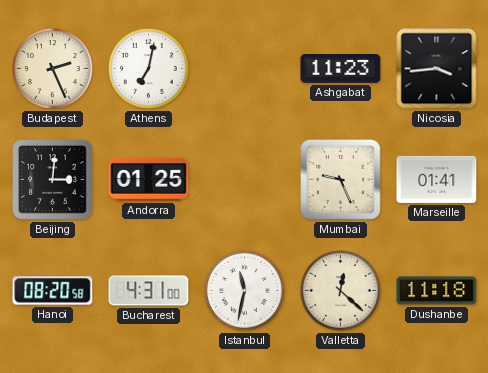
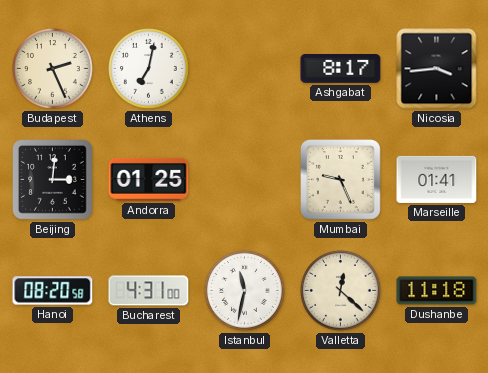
Ashgabat: 11:23 -> 8:17
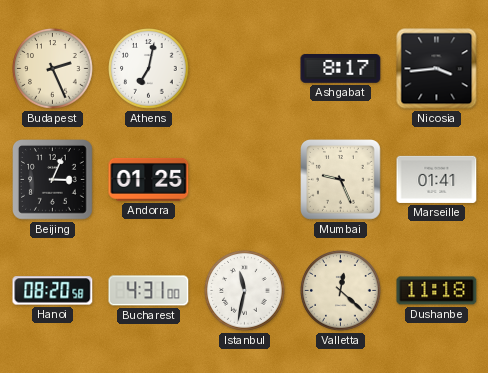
Beijing: 3:01 -> 3:04
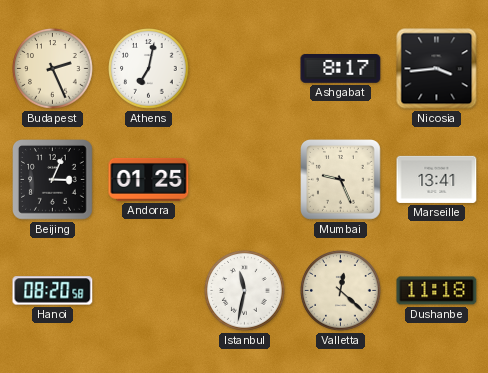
Marseille: 01:41 -> 13:41
Bucharest: 4:31 -> none
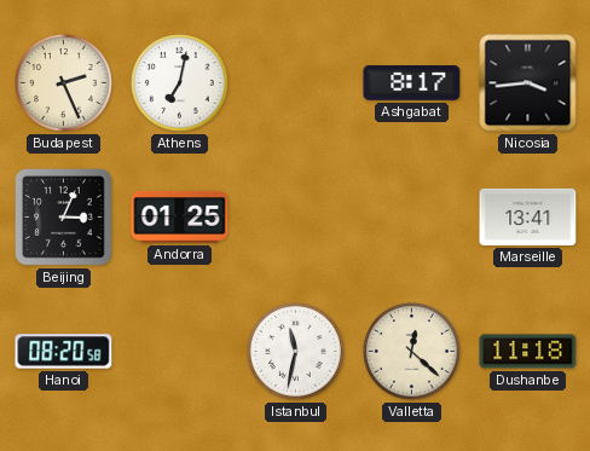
Mumbai: 9:26 -> none
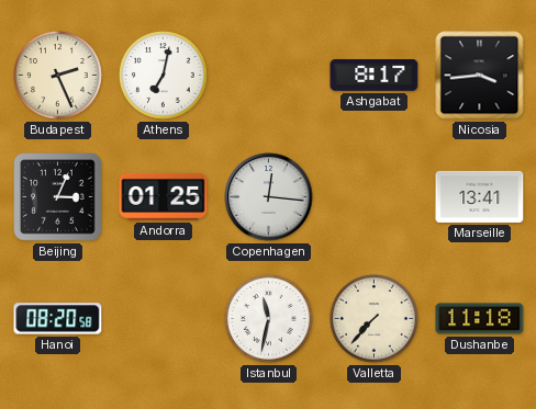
Copenhagen: none -> 12:16
Valletta: 12:22 -> 7:37
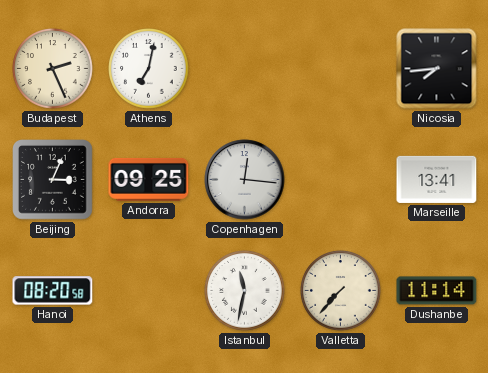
Ashgabat: 8:17 -> none
Nicosia: 3:44 -> 7:44
Andorra: 01:25 -> 09:25
Dushanbe: 11:18 -> 11:14
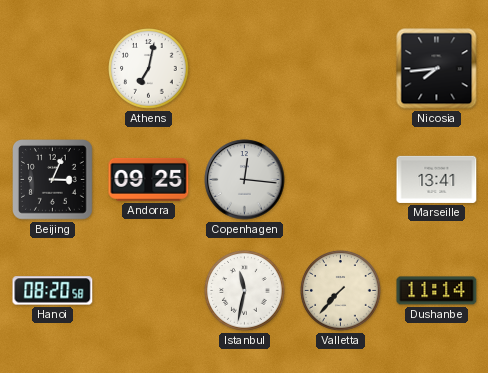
Budapest: 2:26 -> none
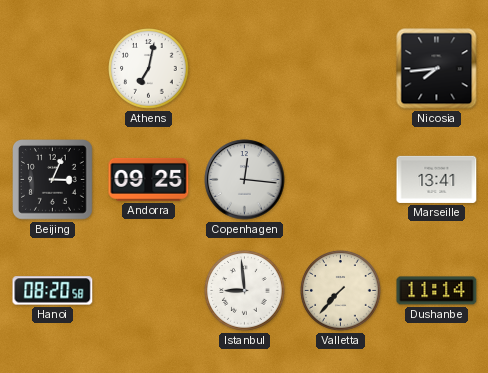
Istanbul: 11:32 -> 8:59
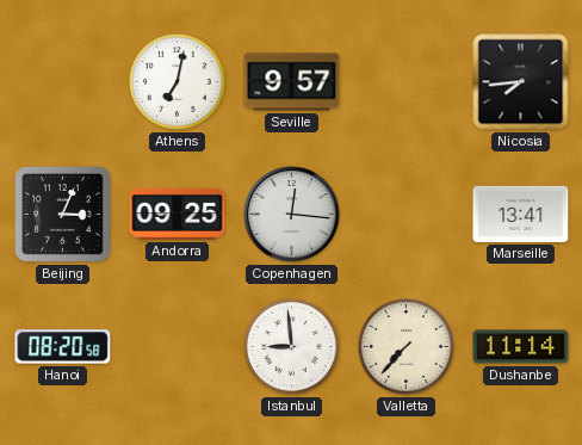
Seville: none -> 9:57
